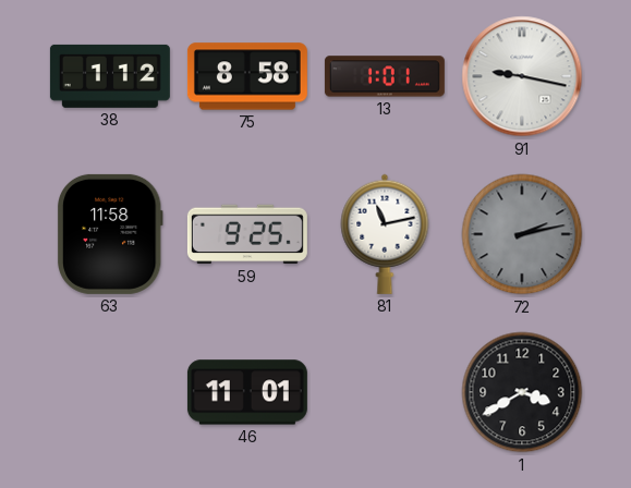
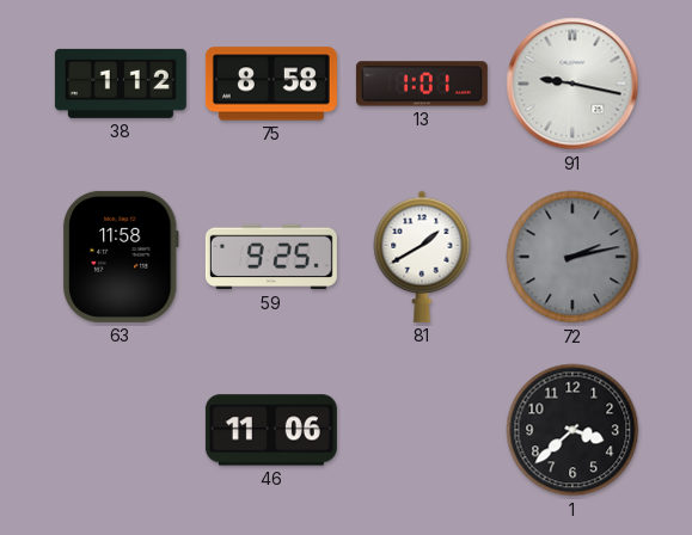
81: 11:13 -> 1:40
46: 11:01 -> 11:06
1: 3:40 -> 3:38
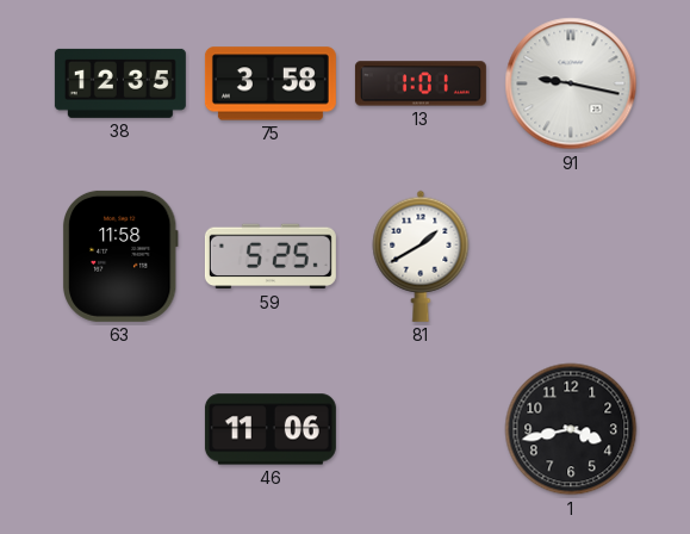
38: 1:12 -> 12:35
75: 8:58 -> 3:58
59: 9:25 -> 5:25
72: 2:13 -> none
1: 3:38 -> 3:43
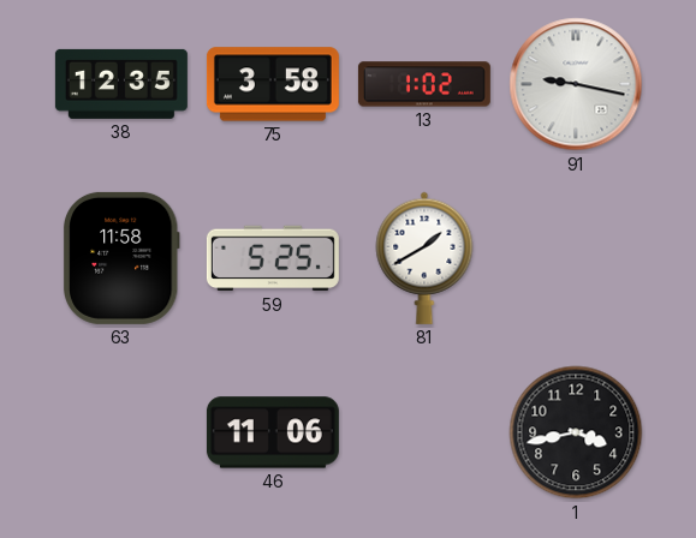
13: 1:01 -> 1:02
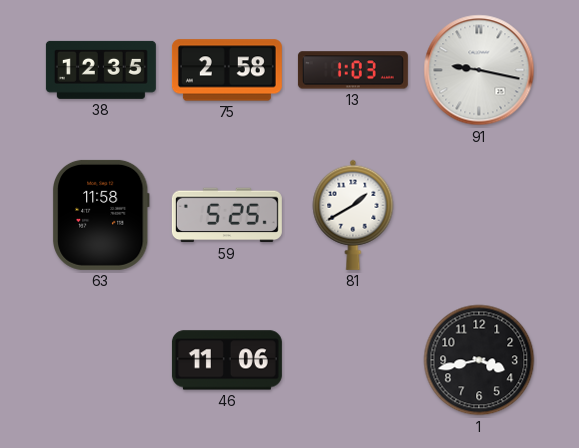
75: 3:58 -> 2:58
13: 1:02 -> 1:03
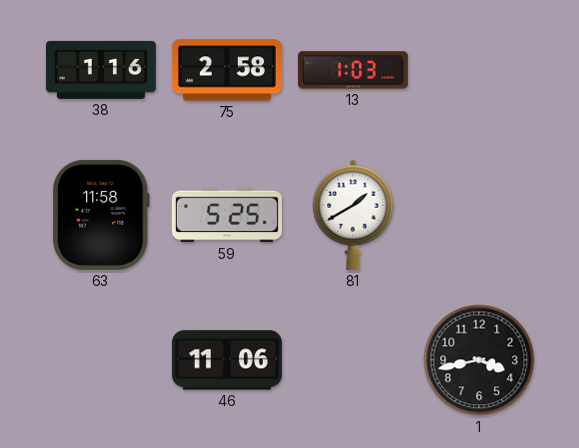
38: 12:35 -> 1:16
91: 9:17 -> none
